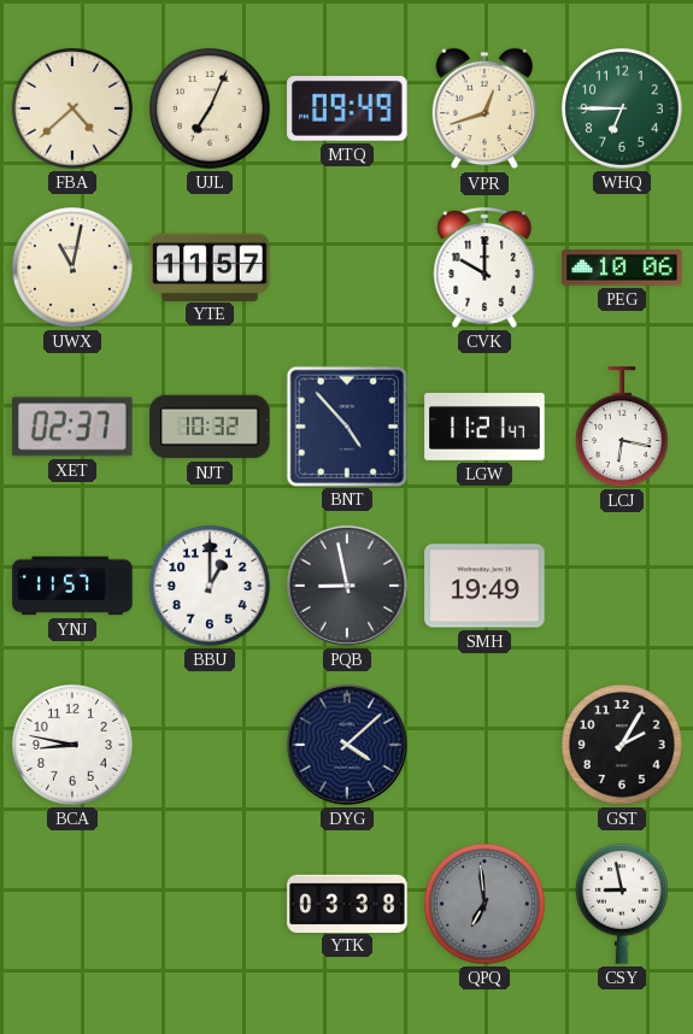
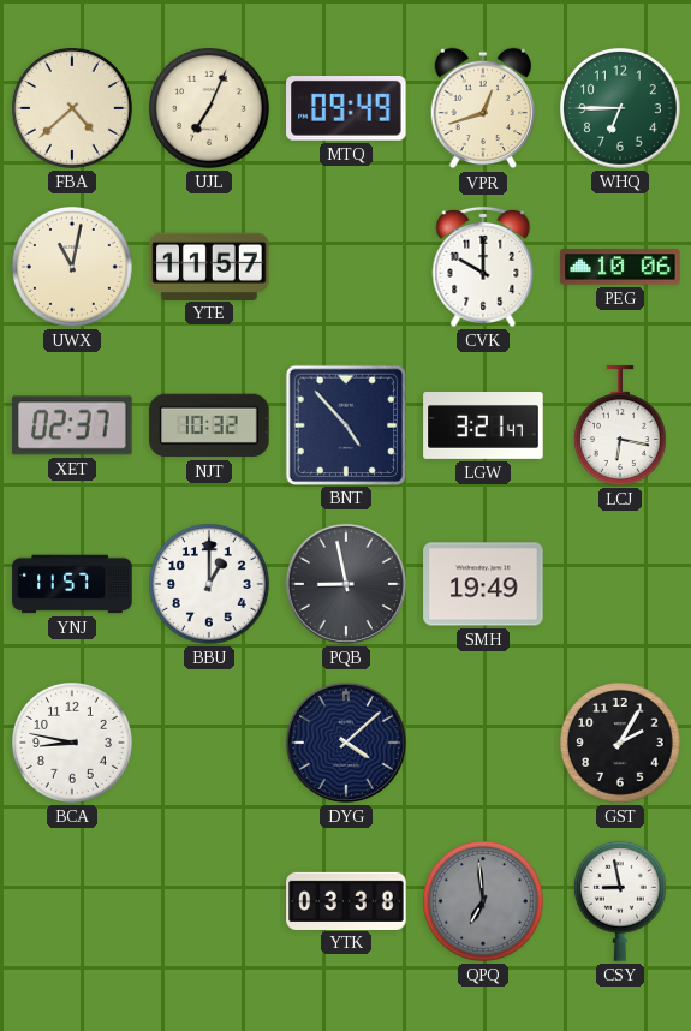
LGW: 11:21 -> 3:21
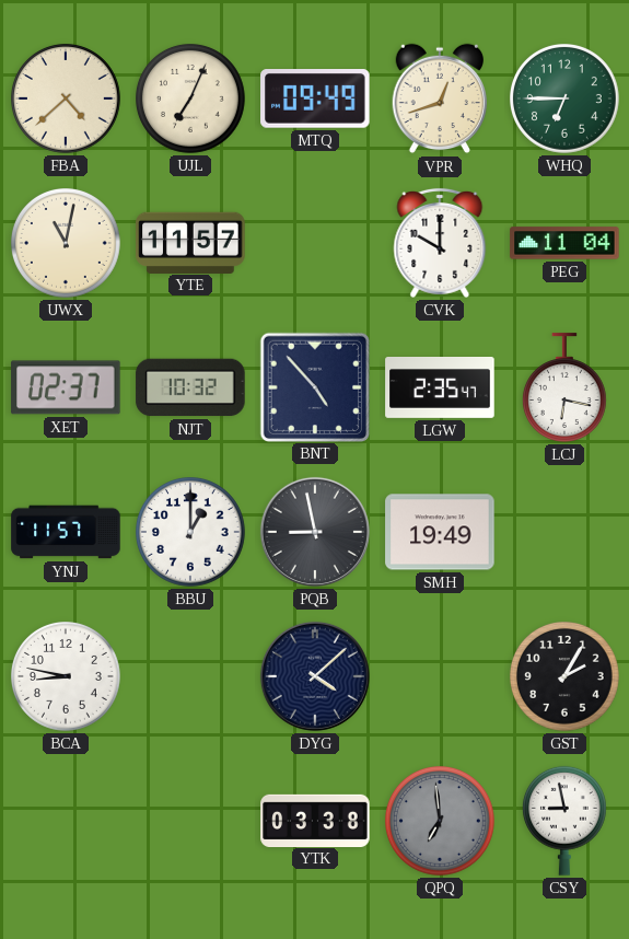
PEG: 10:06 -> 11:04
LGW: 3:21 -> 2:35
